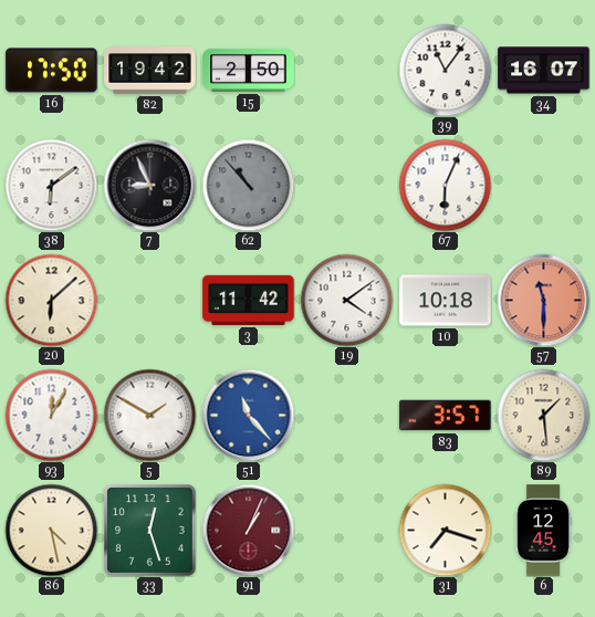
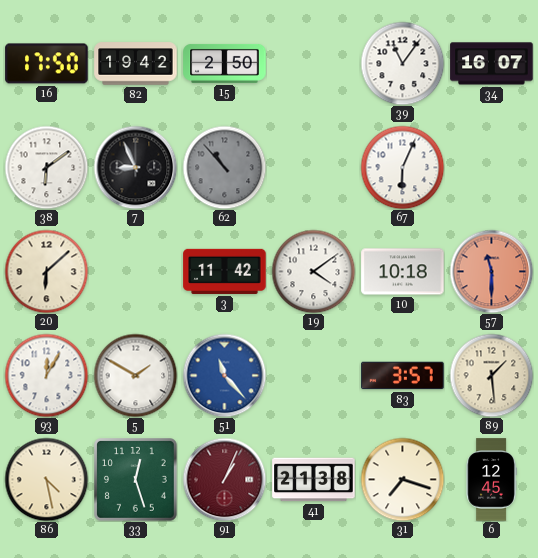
41: none -> 21:38
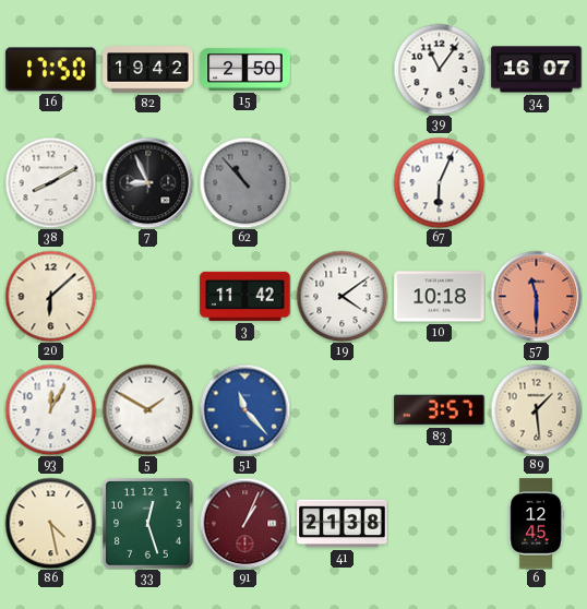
38: 6:09 -> 8:10
31: 7:18 -> none
